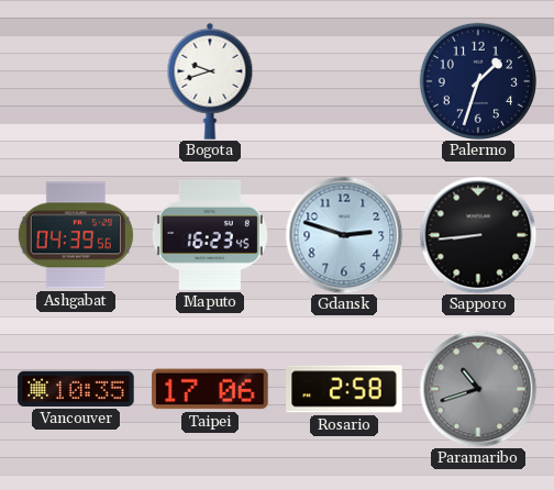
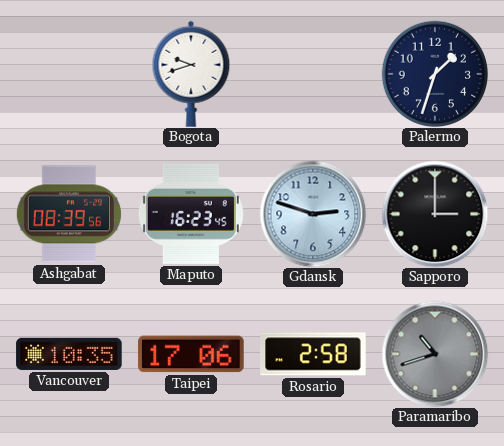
Ashgabat: 04:39 -> 08:39
Sapporo: 8:44 -> 3:00
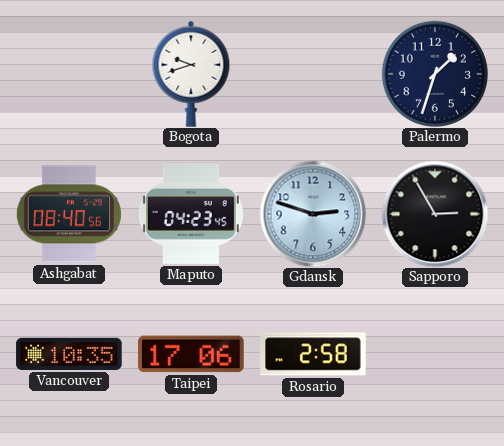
Ashgabat: 08:39 -> 08:40
Maputo: 16:23 -> 04:23
Sapporo: 3:00 -> 2:55
Paramaribo: 10:42 -> none
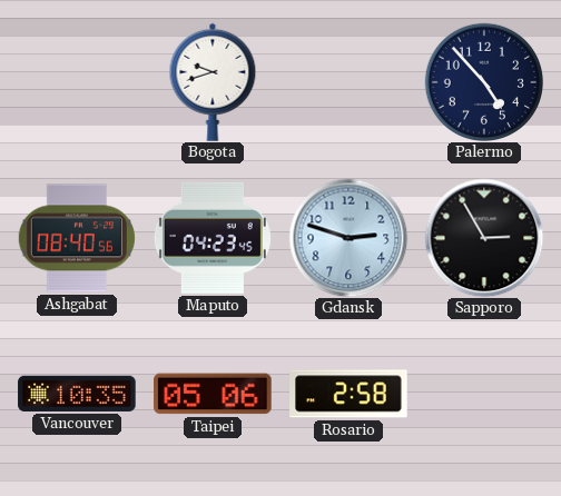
Palermo: 1:33 -> 4:53
Taipei: 17:06 -> 05:06
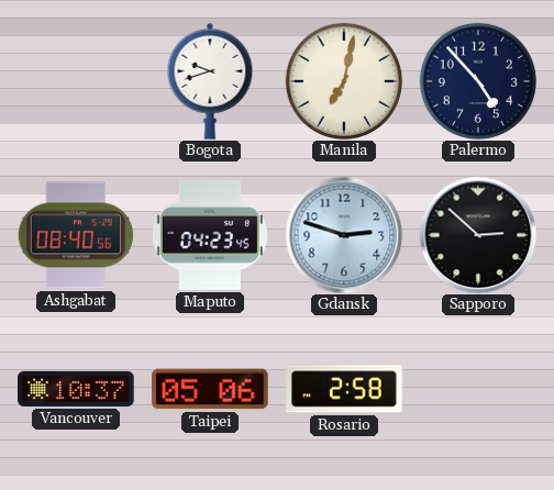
Manila: none -> 7:02
Sapporo: 2:55 -> 2:52
Vancouver: 10:35 -> 10:37
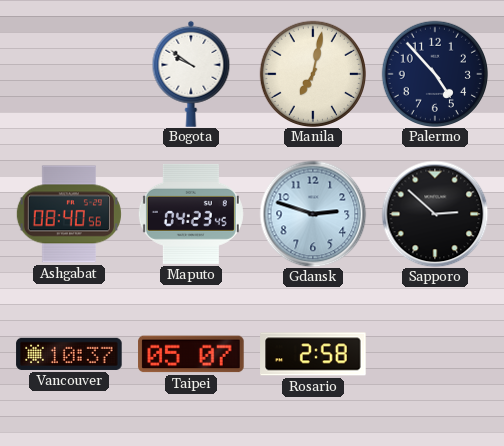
Bogota: 9:42 -> 9:51
Taipei: 05:06 -> 05:07
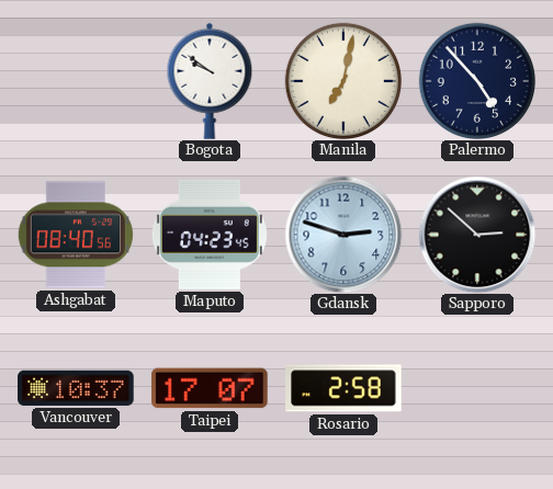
Taipei: 05:07 -> 17:07
